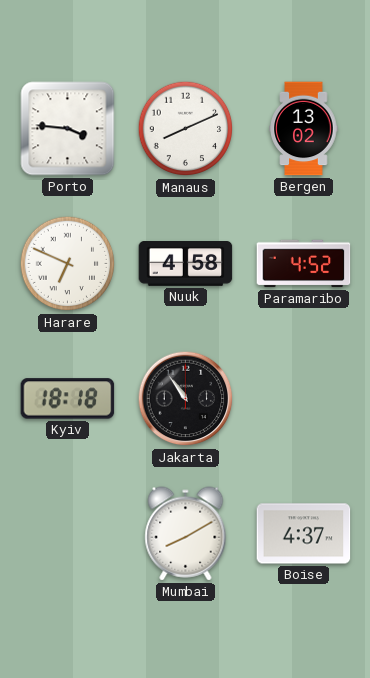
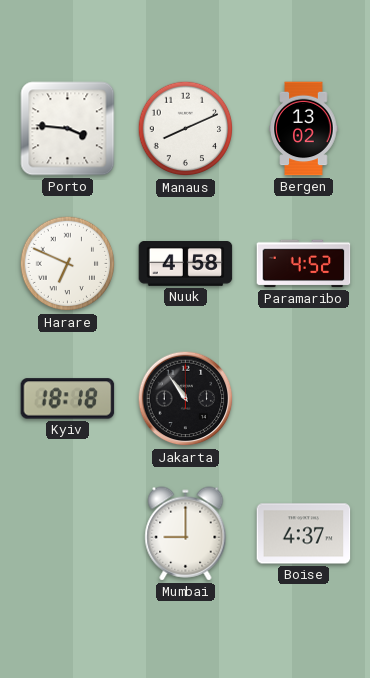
Mumbai: 8:10 -> 9:00
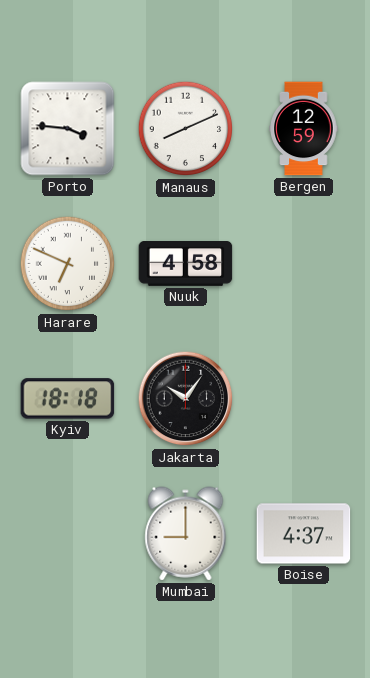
Bergen: 13:02 -> 12:59
Paramaribo: 4:52 -> none
Jakarta: 10:54 -> 10:06
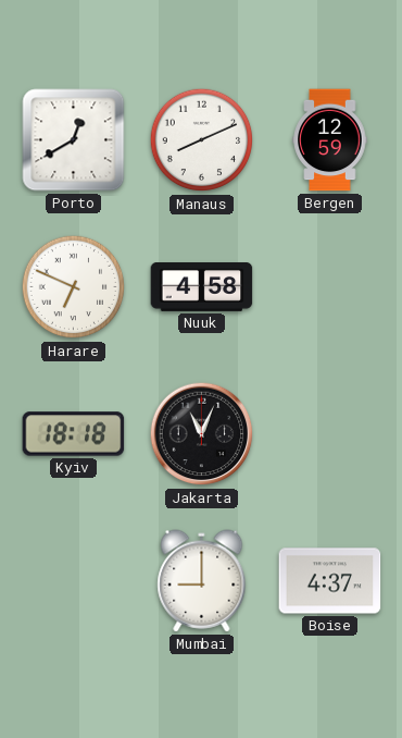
Porto: 3:46 -> 12:40
Jakarta: 10:06 -> 11:04
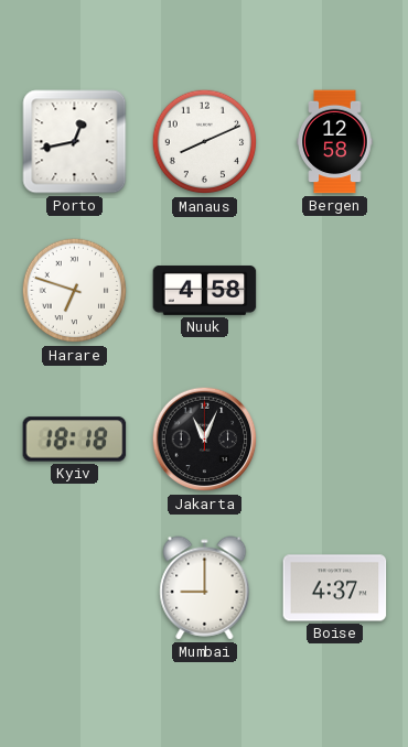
Porto: 12:40 -> 12:43
Bergen: 12:59 -> 12:58
Harare: 6:49 -> 6:48
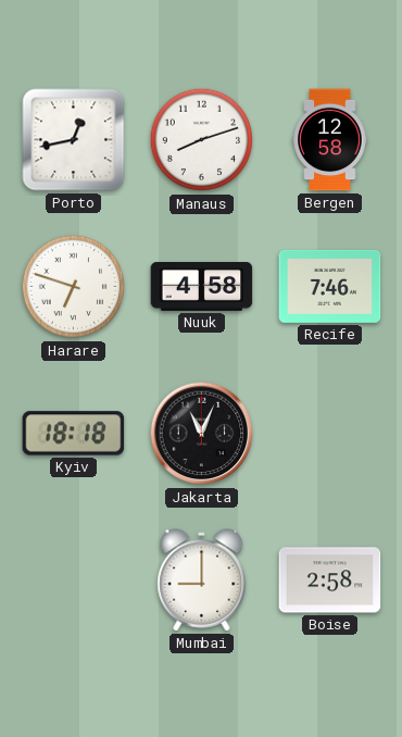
Manaus: 8:11 -> 8:12
Recife: none -> 7:46
Boise: 4:37 -> 2:58
